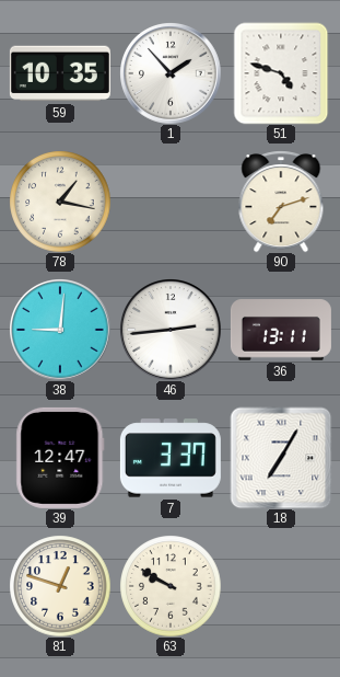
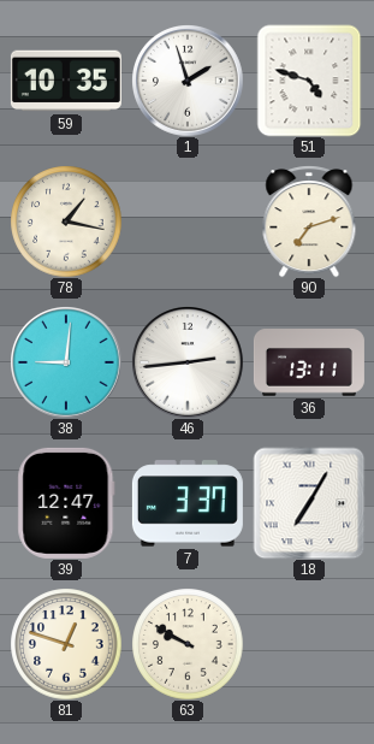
1: 1:53 -> 1:57
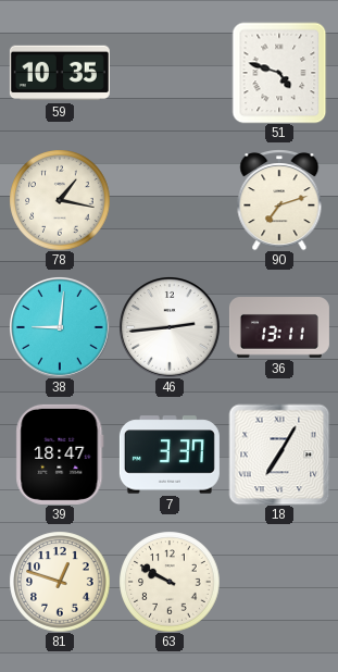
1: 1:57 -> none
39: 12:47 -> 18:47
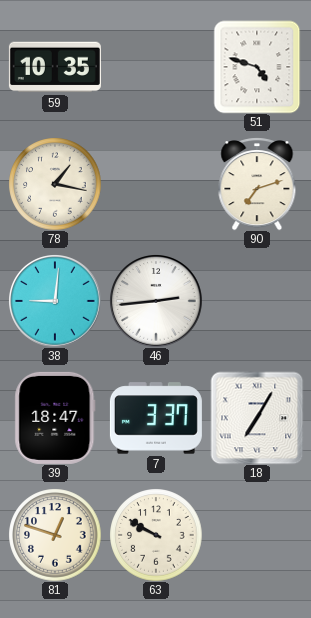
36: 13:11 -> none
